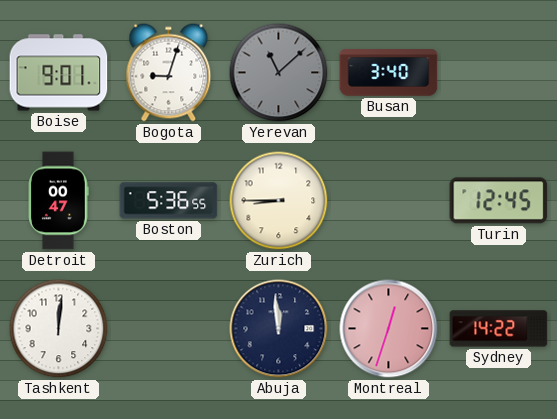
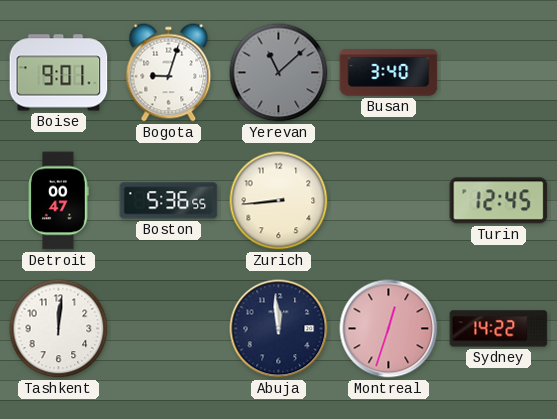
Zurich: 8:45 -> 8:44
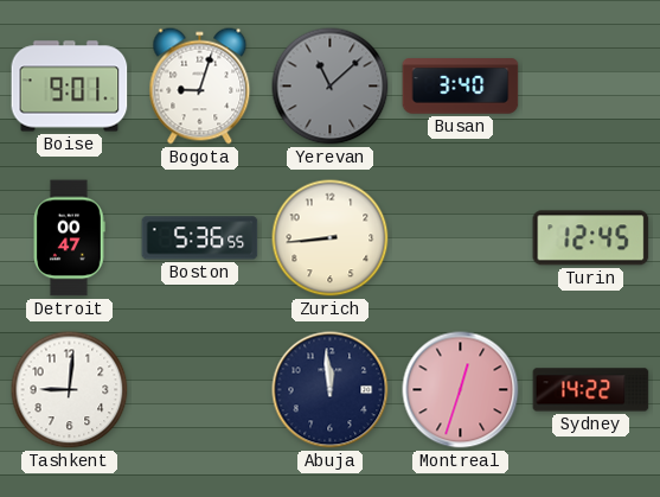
Tashkent: 12:01 -> 9:01
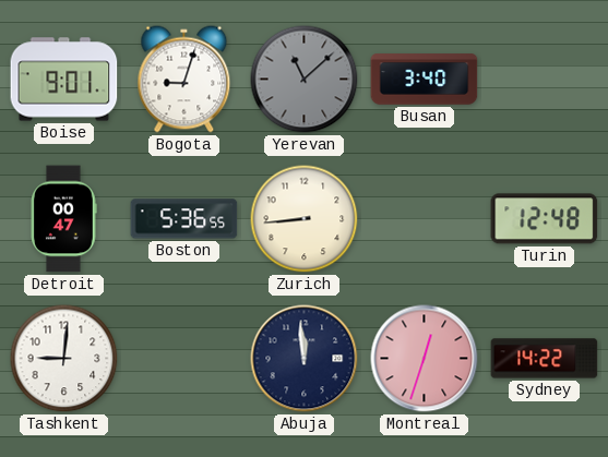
Turin: 12:45 -> 12:48
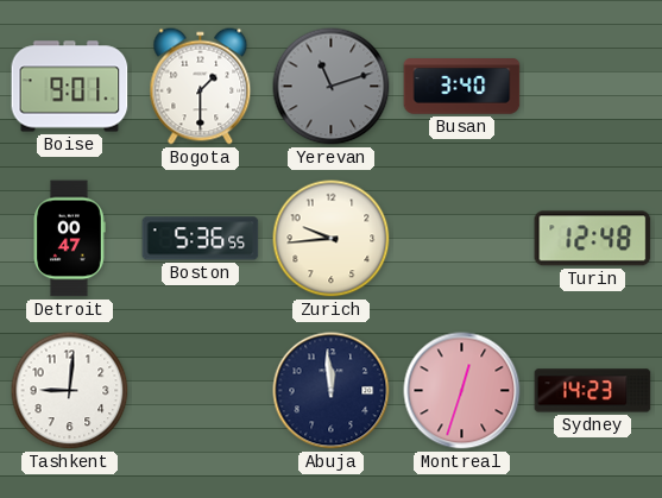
Bogota: 9:03 -> 1:30
Yerevan: 11:08 -> 11:12
Zurich: 8:44 -> 9:44
Sydney: 14:22 -> 14:23
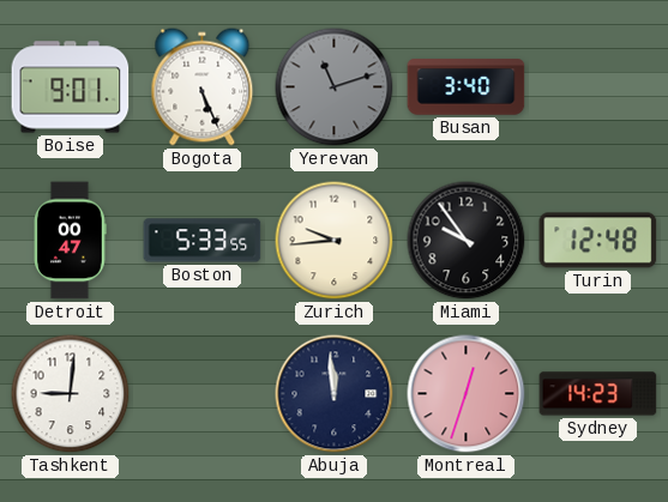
Bogota: 1:30 -> 5:26
Boston: 5:36 -> 5:33
Miami: none -> 9:54
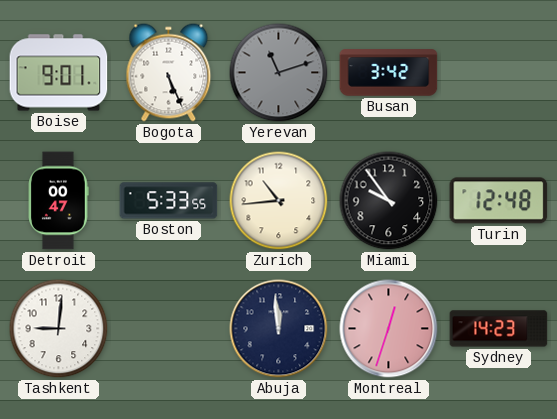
Busan: 3:40 -> 3:42
Zurich: 9:44 -> 10:44
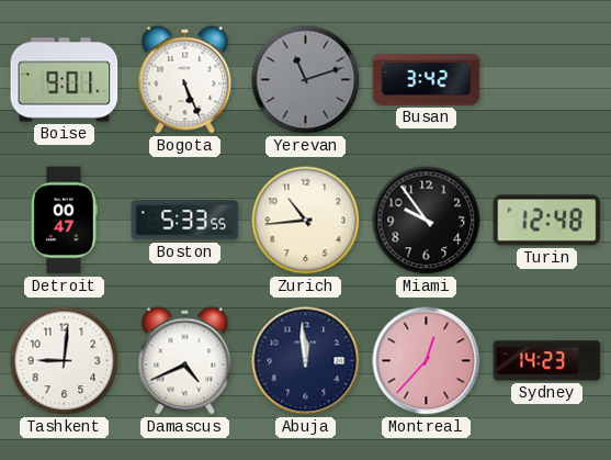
Damascus: none -> 4:41
Montreal: 12:33 -> 12:37
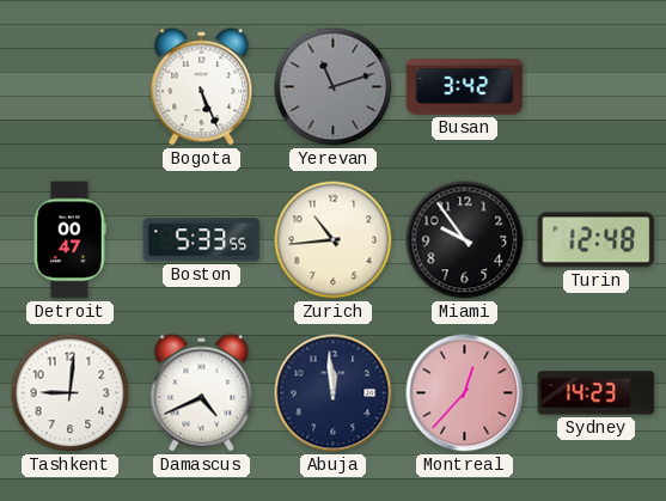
Boise: 9:01 -> none
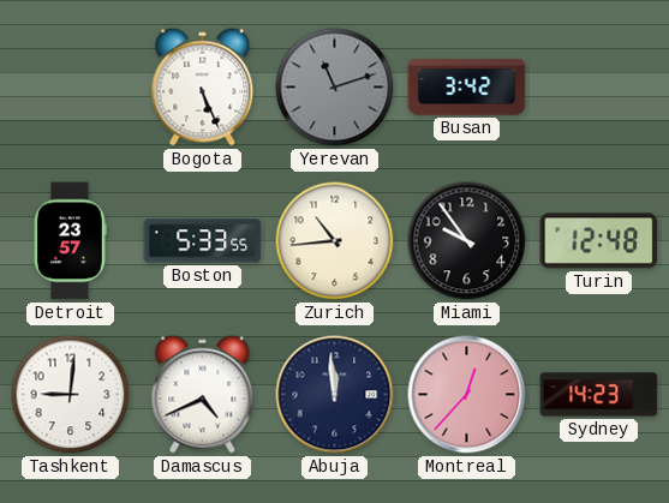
Detroit: 00:47 -> 23:57
